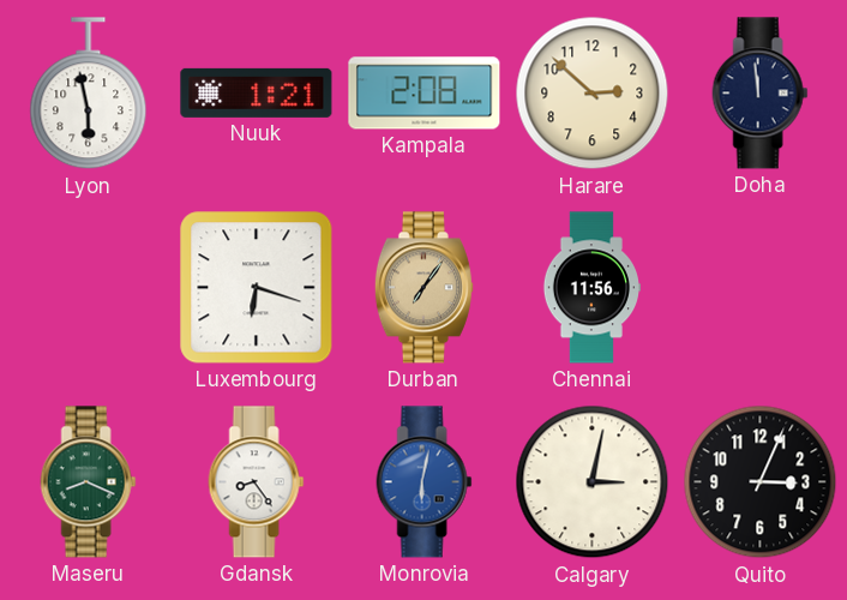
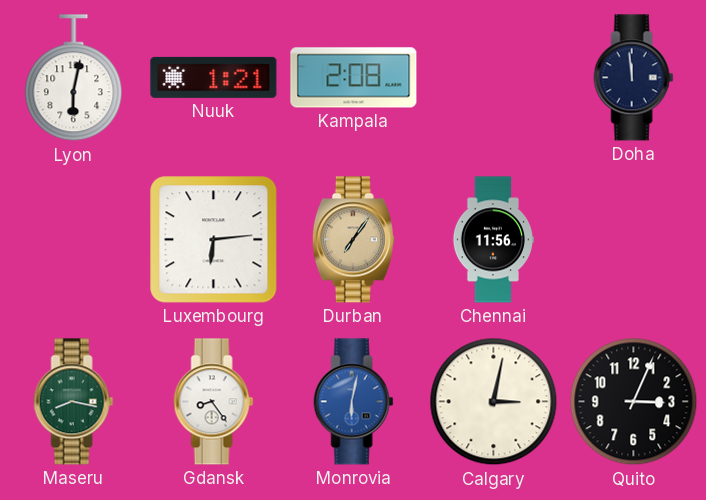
Lyon: 5:58 -> 6:02
Harare: 2:52 -> none
Luxembourg: 6:18 -> 6:14
Maseru: 8:19 -> 8:17
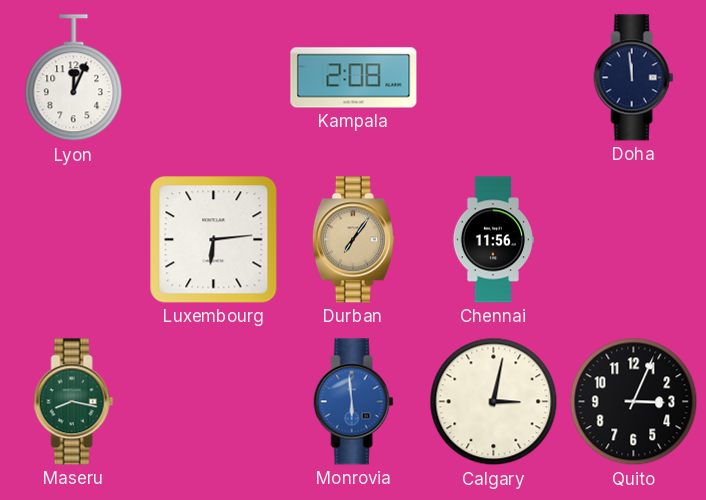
Lyon: 6:02 -> 12:04
Nuuk: 1:21 -> none
Gdansk: 8:24 -> none
Monrovia: 6:02 -> 5:59
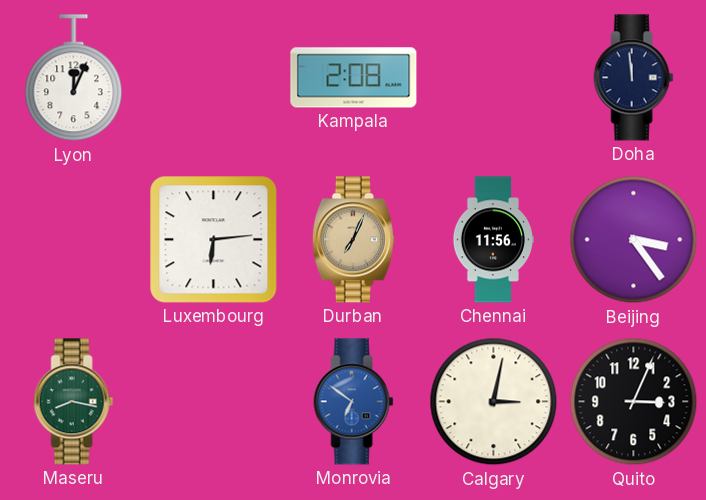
Durban: 7:06 -> 7:04
Beijing: none -> 3:24
Monrovia: 5:59 -> 6:51
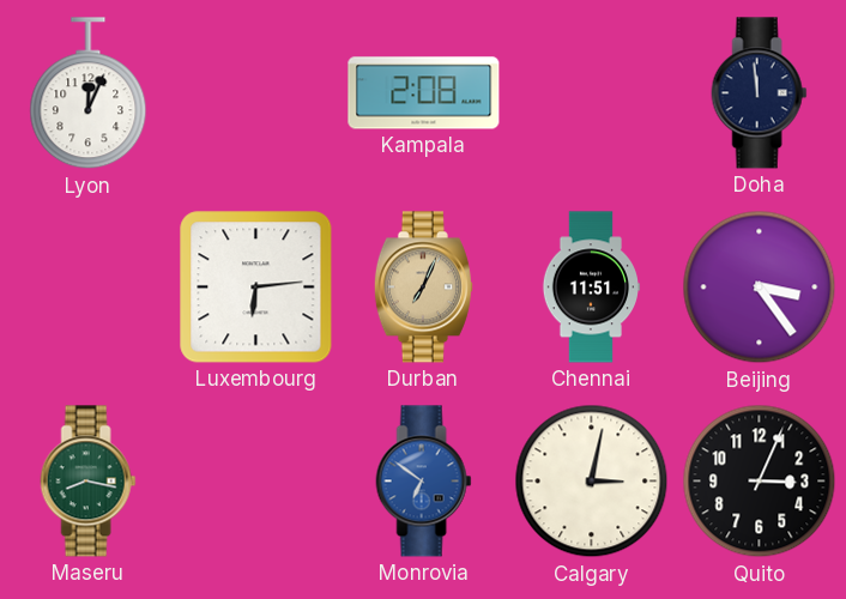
Chennai: 11:56 -> 11:51
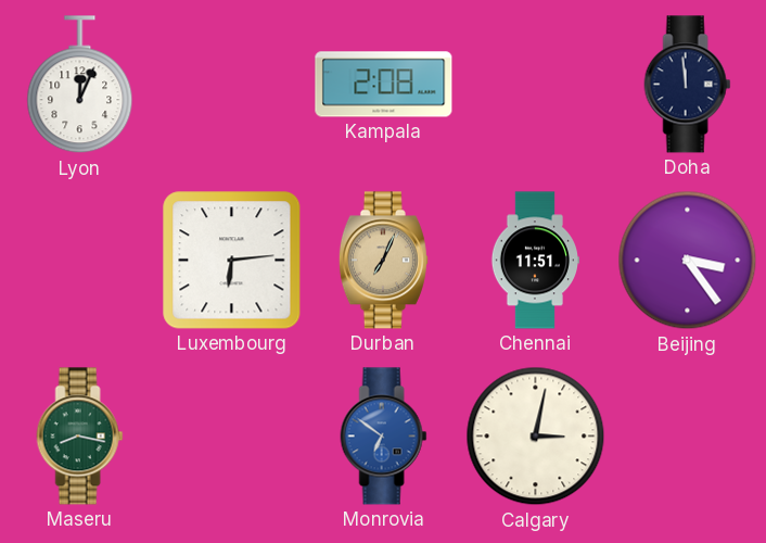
Quito: 3:04 -> none
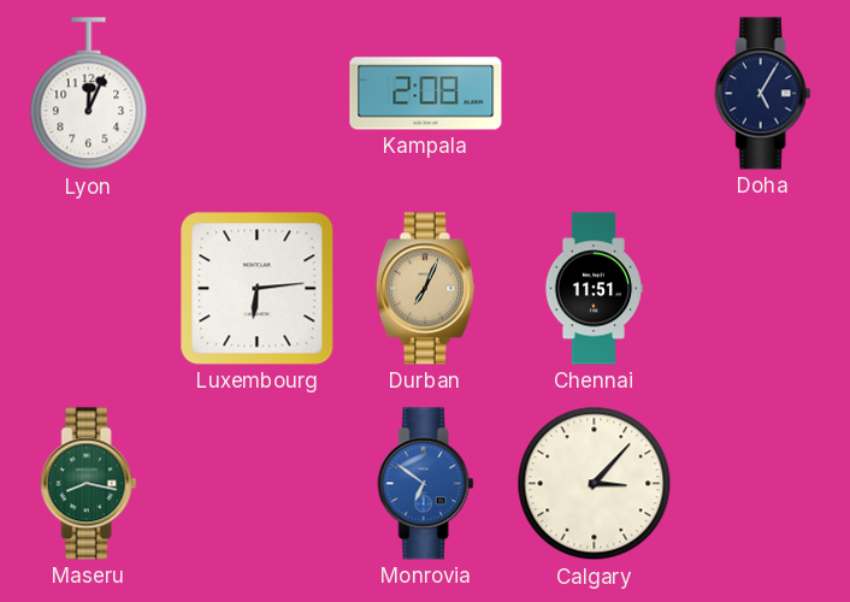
Doha: 11:59 -> 5:05
Beijing: 3:24 -> none
Calgary: 3:02 -> 3:07
